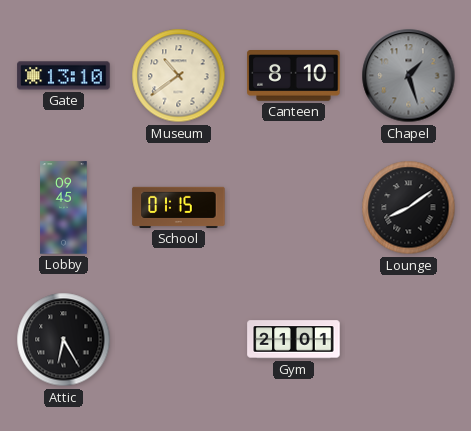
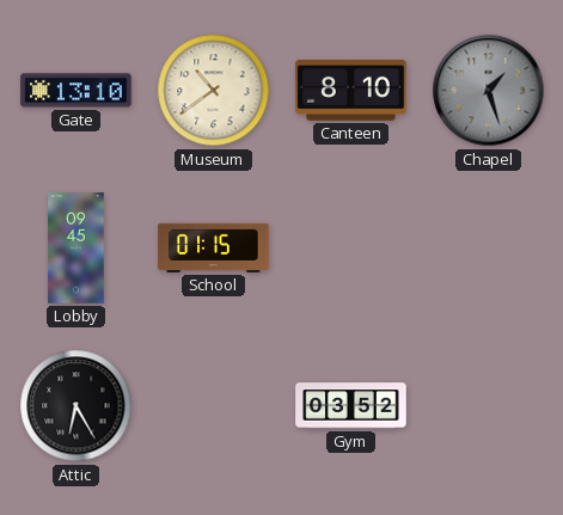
Lounge: 8:09 -> none
Gym: 21:01 -> 03:52
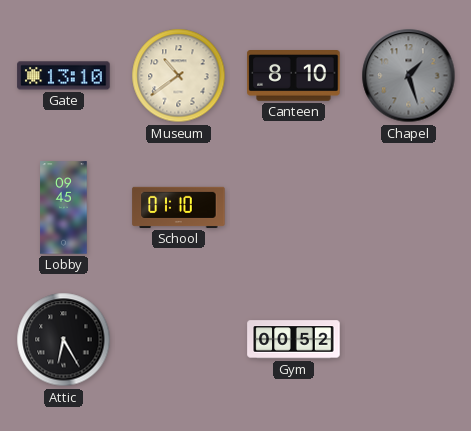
School: 01:15 -> 01:10
Gym: 03:52 -> 00:52
